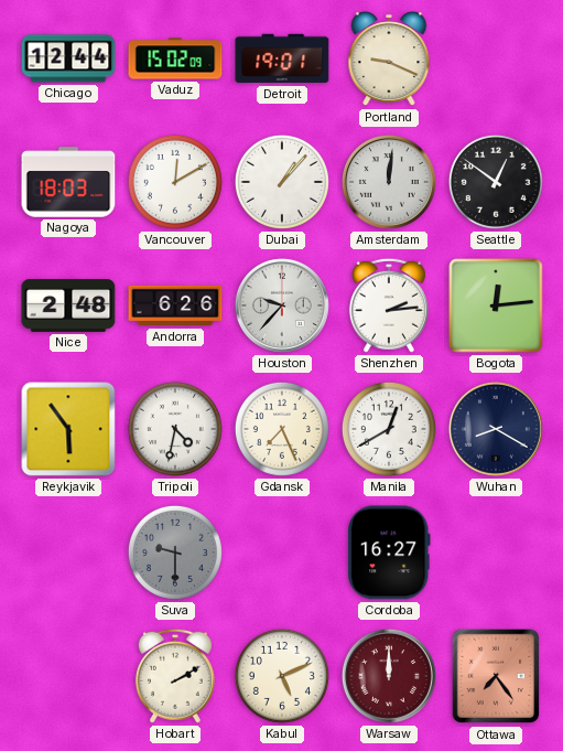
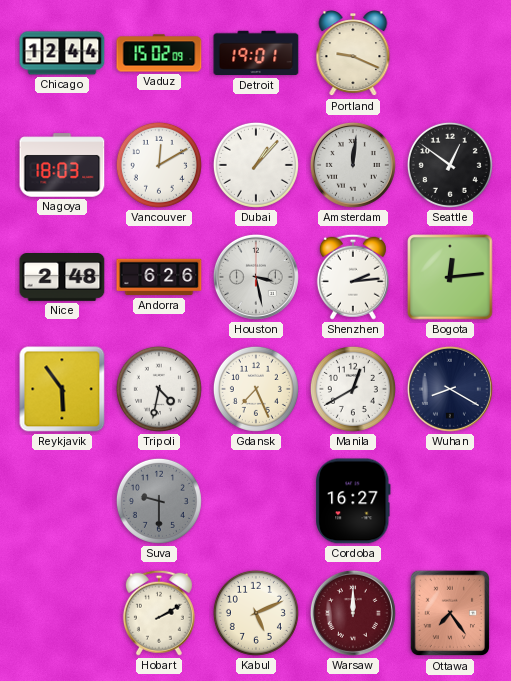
Houston: 9:37 -> 3:28
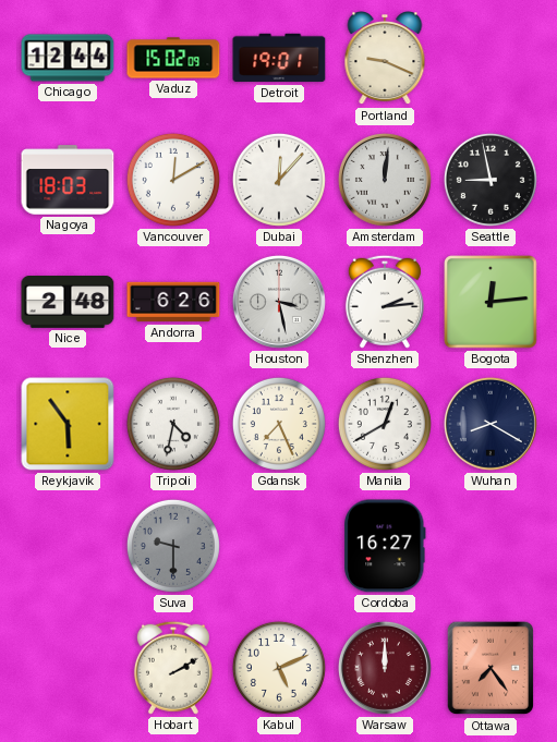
Dubai: 1:07 -> 12:07
Seattle: 12:51 -> 8:58
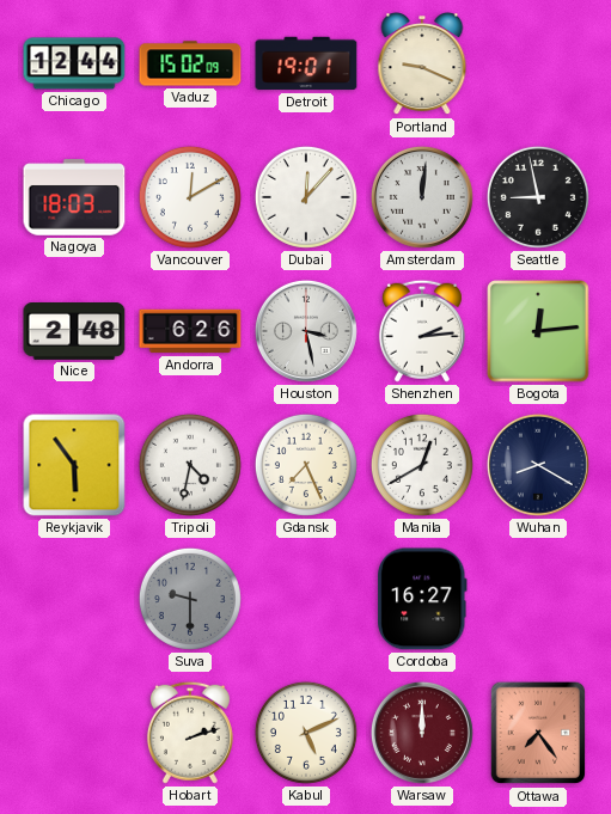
Hobart: 2:10 -> 2:12
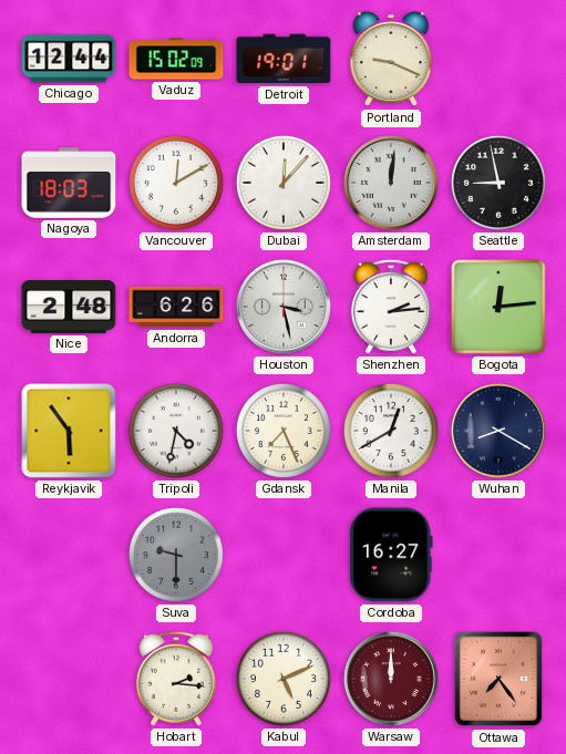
Hobart: 2:12 -> 2:16
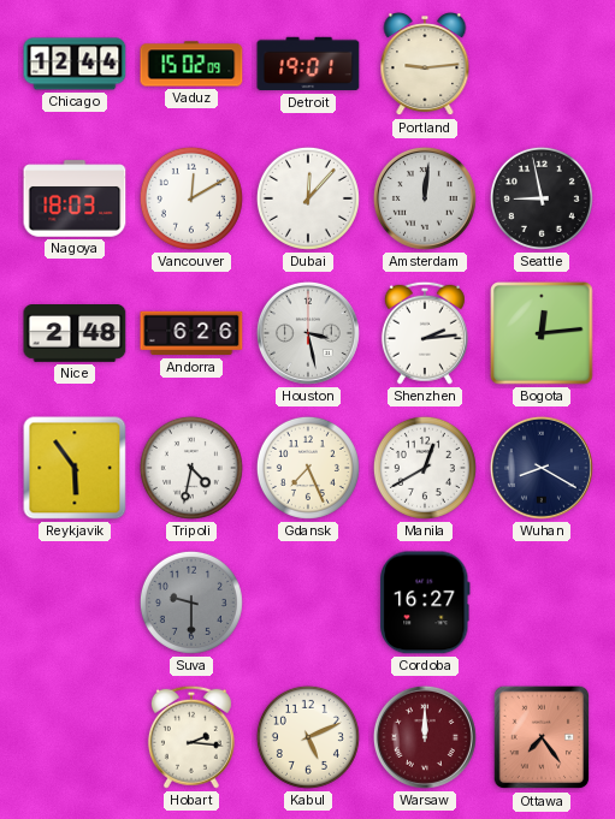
Portland: 9:19 -> 9:14
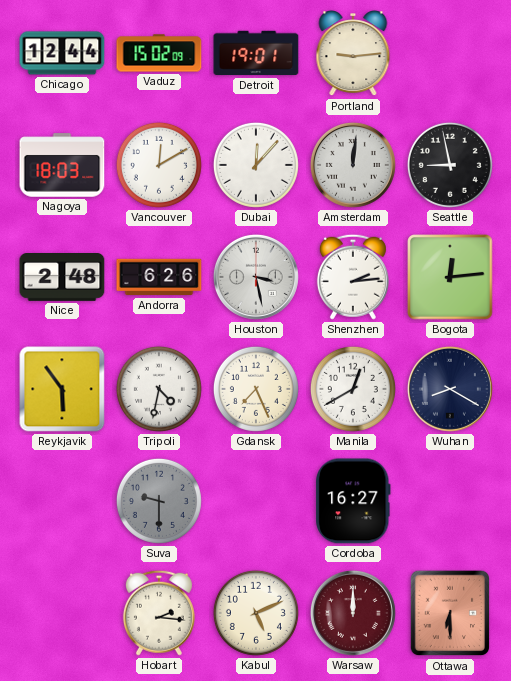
Ottawa: 7:24 -> 6:30
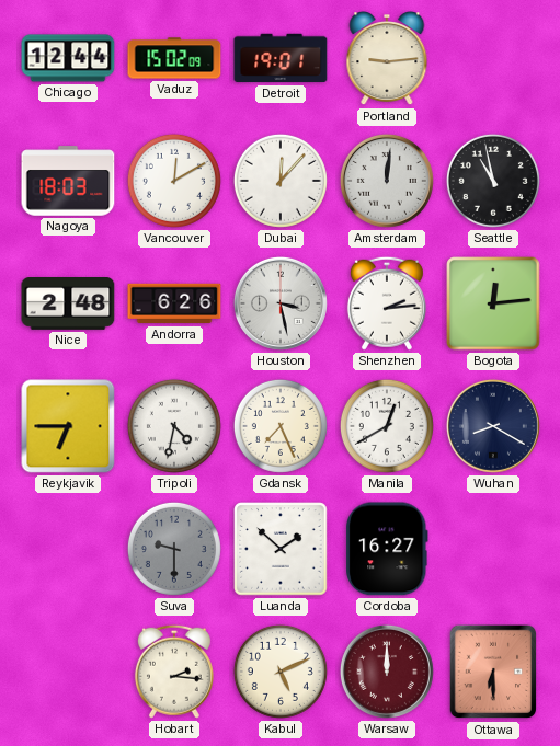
Seattle: 8:58 -> 10:58
Reykjavik: 5:54 -> 6:45
Luanda: none -> 1:52
